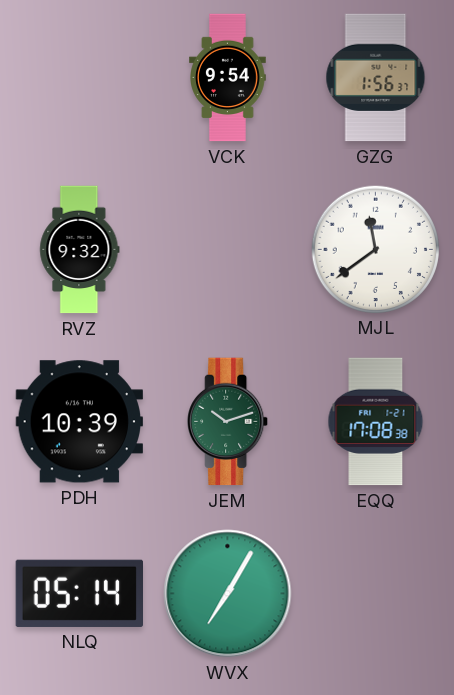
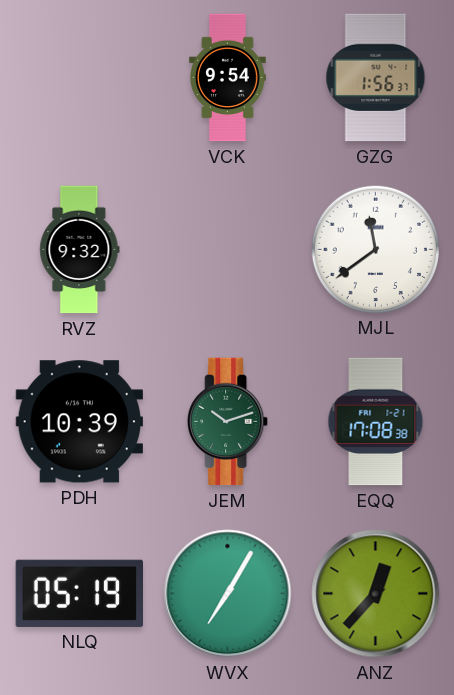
NLQ: 05:14 -> 05:19
ANZ: none -> 12:37
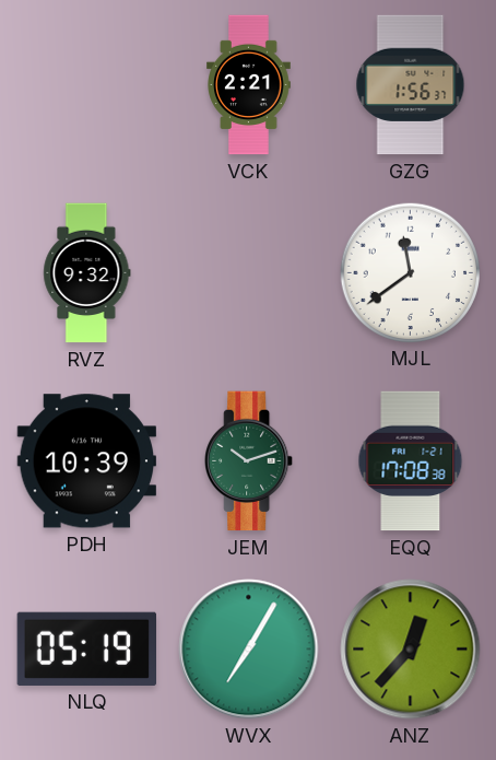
VCK: 9:54 -> 2:21
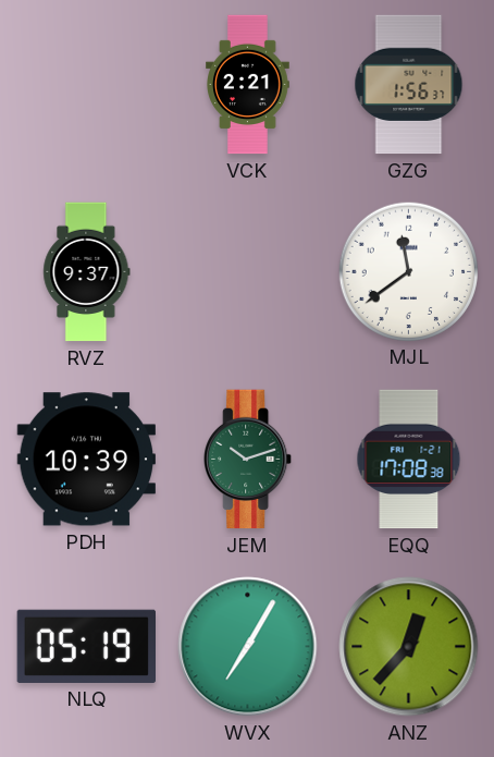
RVZ: 9:32 -> 9:37
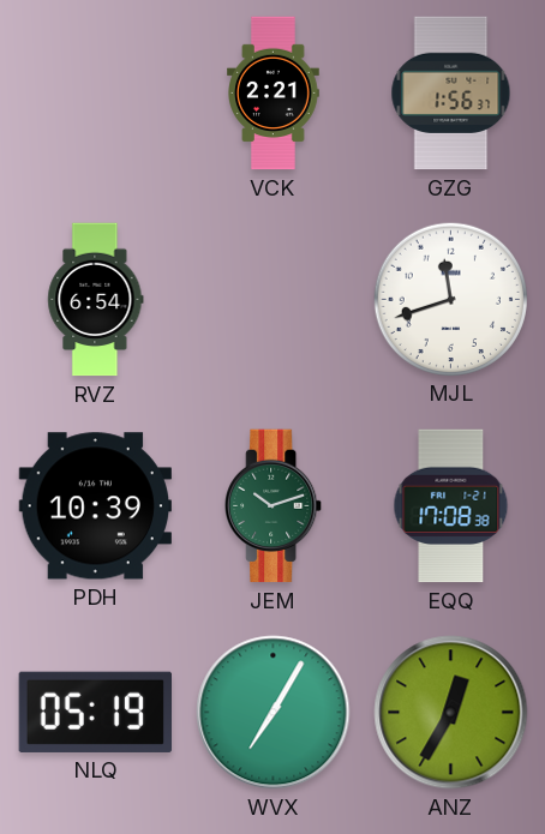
RVZ: 9:37 -> 6:54
MJL: 11:39 -> 11:42
ANZ: 12:37 -> 12:35
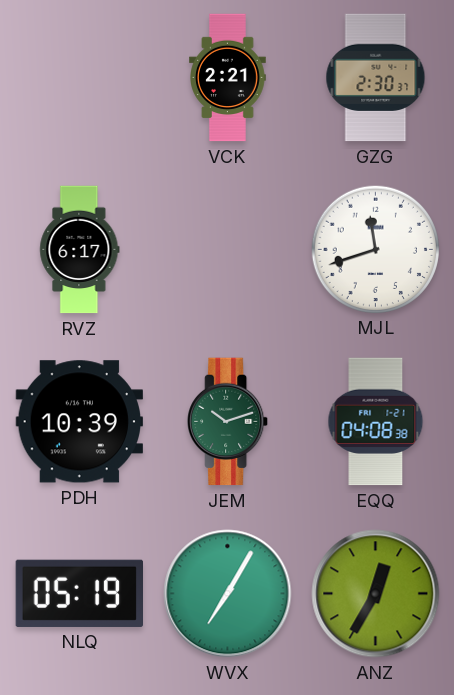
GZG: 1:56 -> 2:30
RVZ: 6:54 -> 6:17
EQQ: 17:08 -> 04:08
